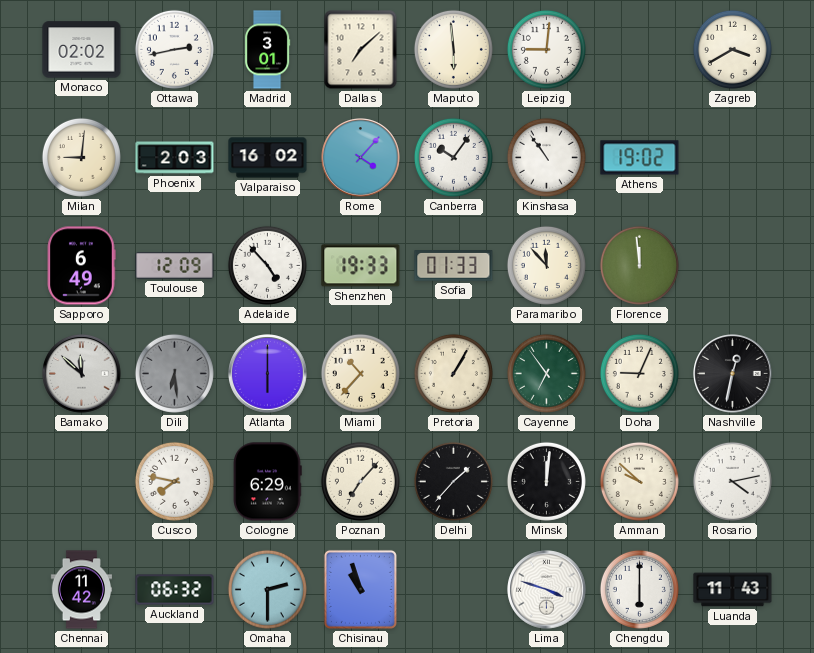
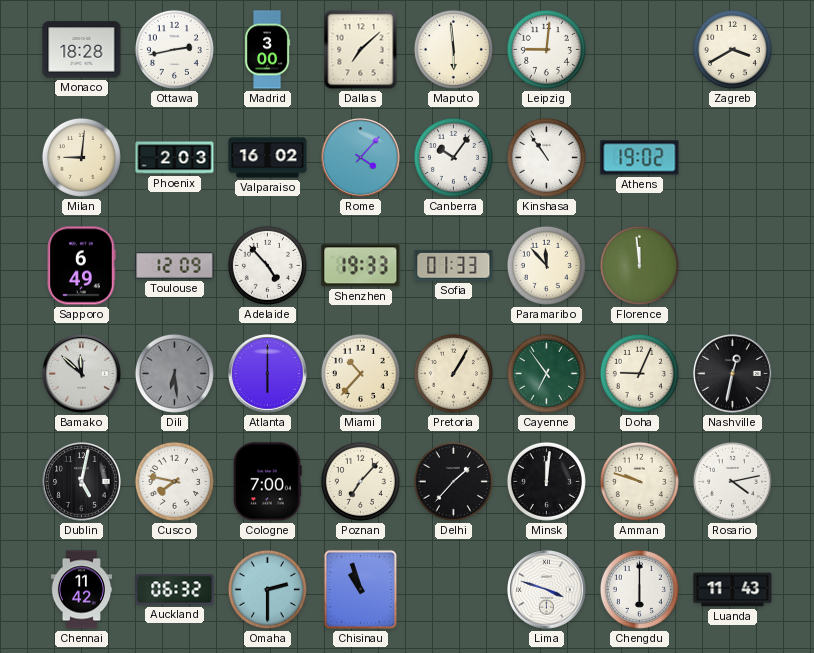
Monaco: 02:02 -> 18:28
Madrid: 3:01 -> 3:00
Dublin: none -> 5:02
Cologne: 6:29 -> 7:00
Amman: 9:52 -> 9:48
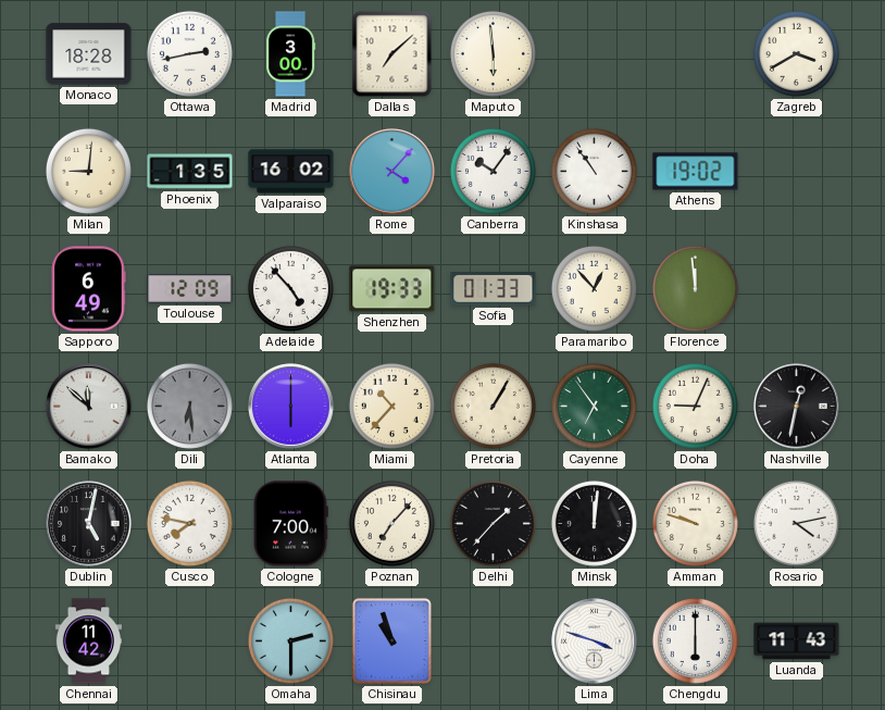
Leipzig: 9:01 -> none
Phoenix: 2:03 -> 1:35
Paramaribo: 11:53 -> 12:53
Auckland: 06:32 -> none
